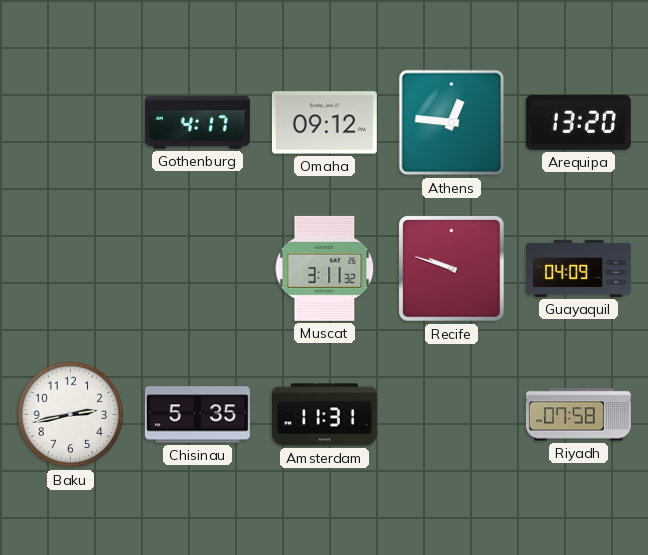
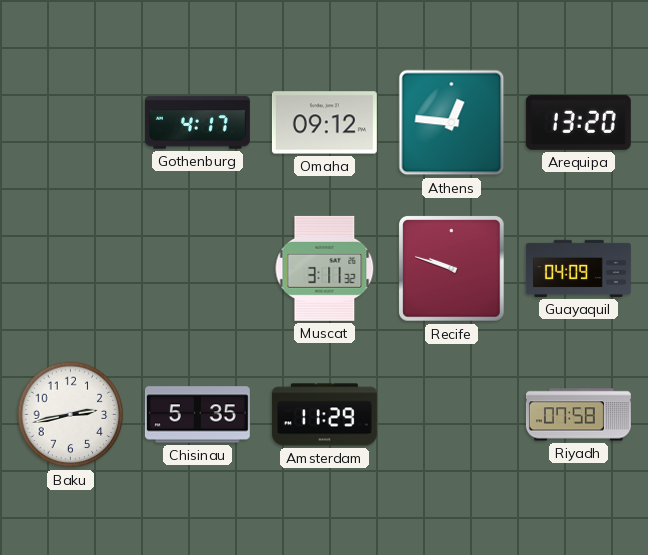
Amsterdam: 11:31 -> 11:29
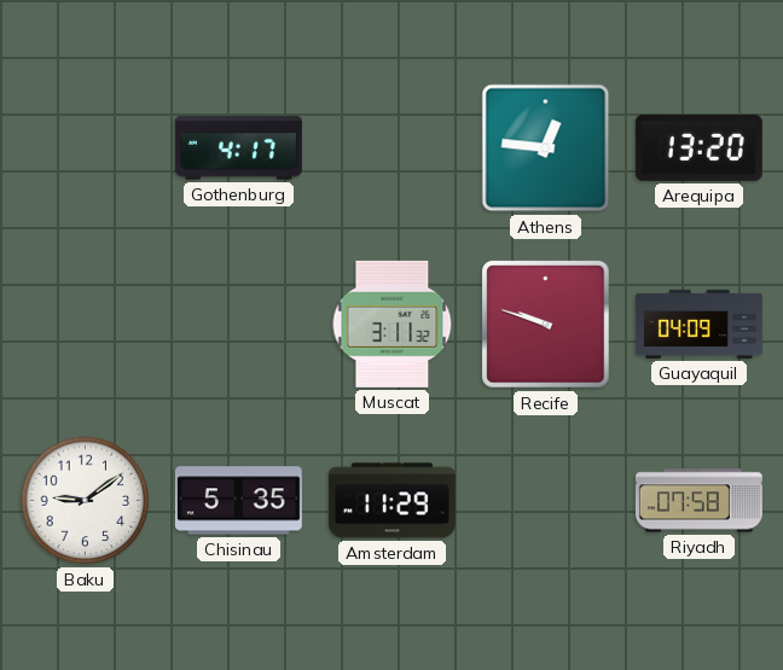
Omaha: 09:12 -> none
Baku: 2:43 -> 9:09
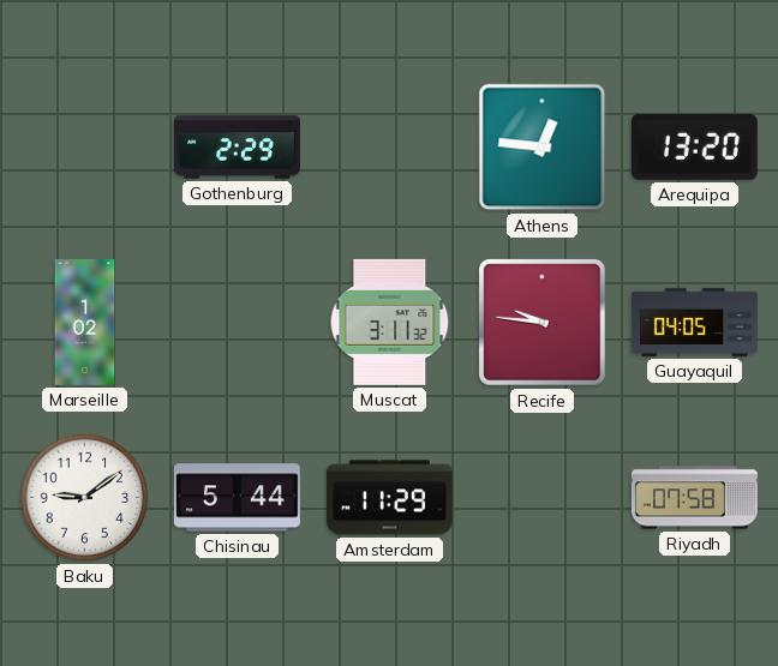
Gothenburg: 4:17 -> 2:29
Marseille: none -> 1:02
Recife: 9:48 -> 9:46
Guayaquil: 04:09 -> 04:05
Chisinau: 5:35 -> 5:44
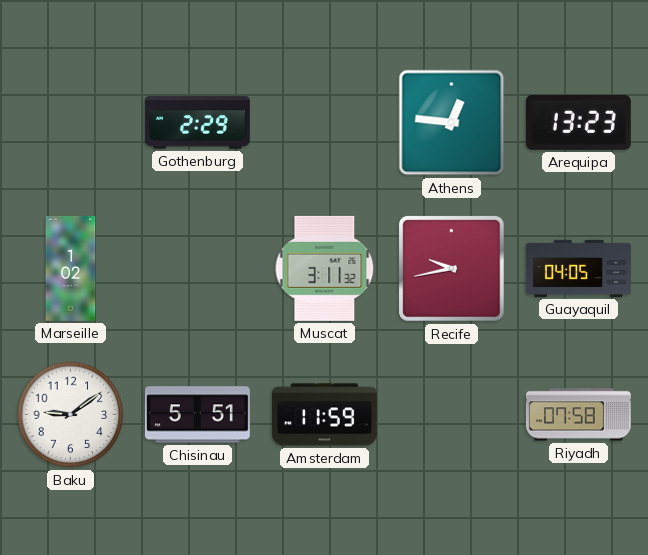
Arequipa: 13:20 -> 13:23
Recife: 9:46 -> 9:43
Chisinau: 5:44 -> 5:51
Amsterdam: 11:29 -> 11:59
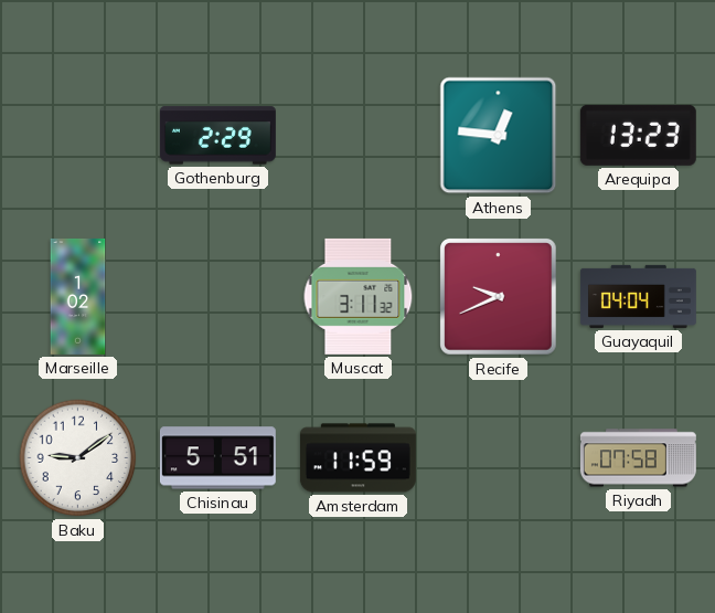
Recife: 9:43 -> 9:41
Guayaquil: 04:05 -> 04:04
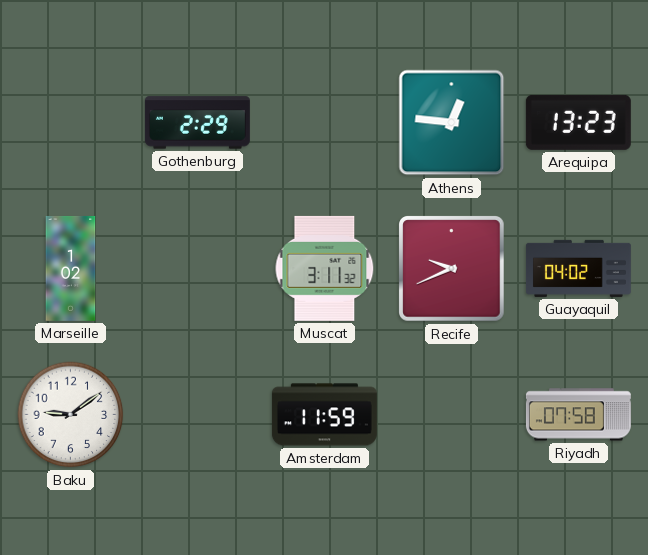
Guayaquil: 04:04 -> 04:02
Chisinau: 5:51 -> none
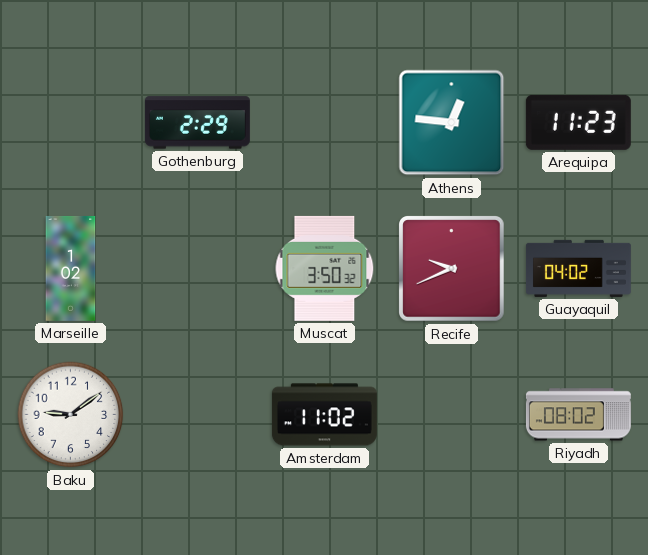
Arequipa: 13:23 -> 11:23
Muscat: 3:11 -> 3:50
Amsterdam: 11:59 -> 11:02
Riyadh: 07:58 -> 08:02
